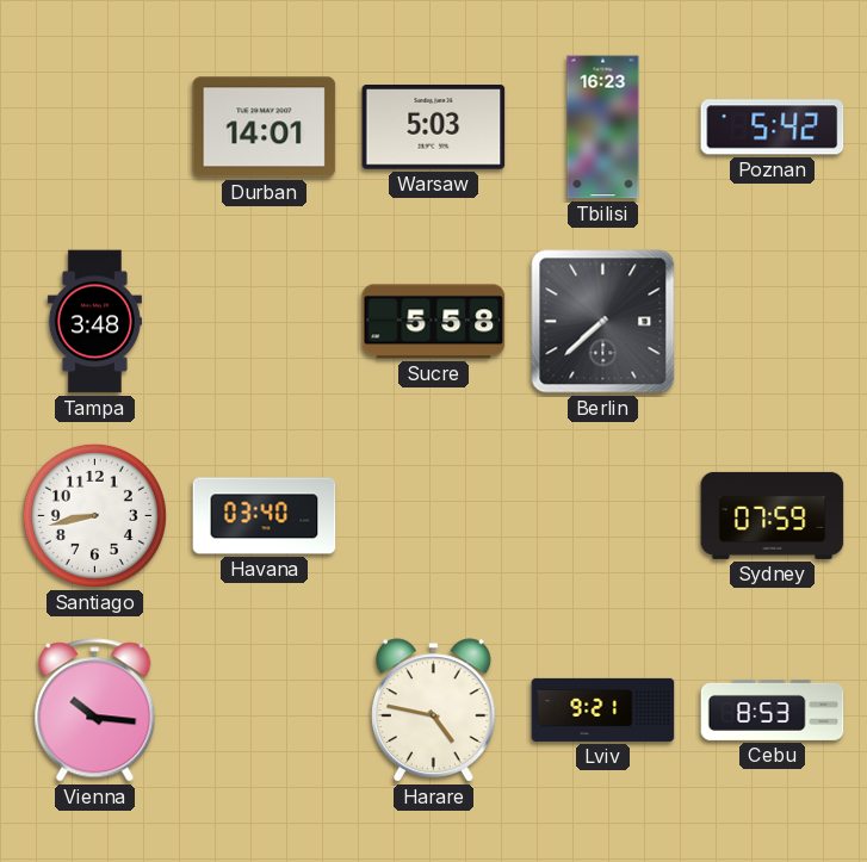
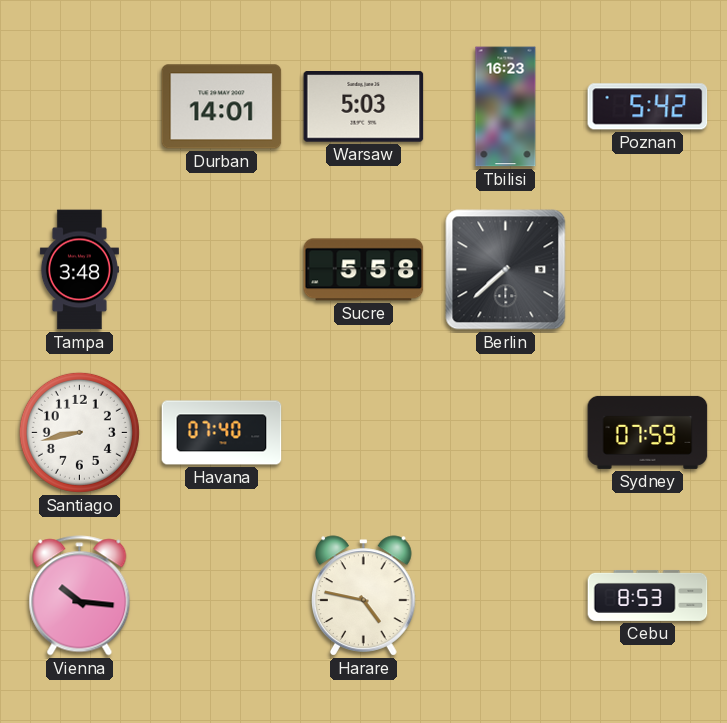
Havana: 03:40 -> 07:40
Lviv: 9:21 -> none
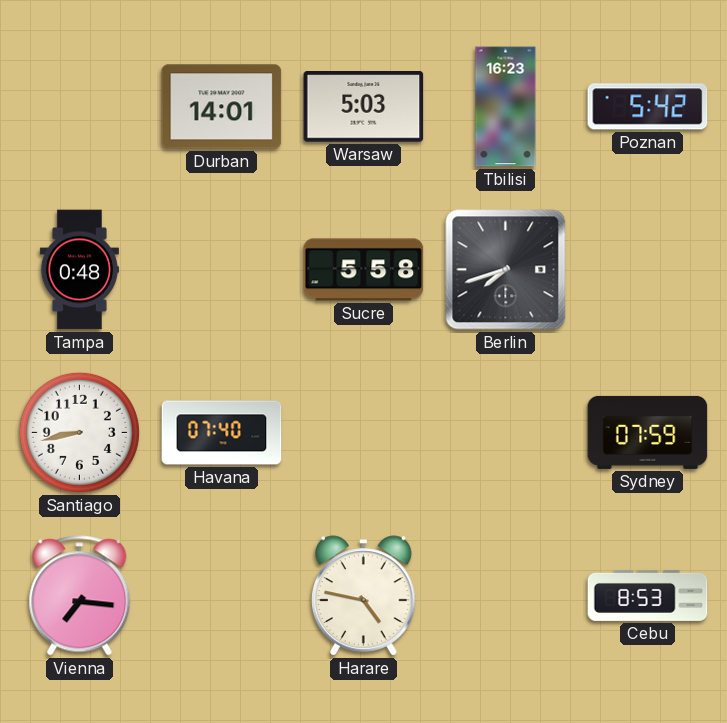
Tampa: 3:48 -> 0:48
Berlin: 7:38 -> 7:42
Vienna: 10:16 -> 7:16
